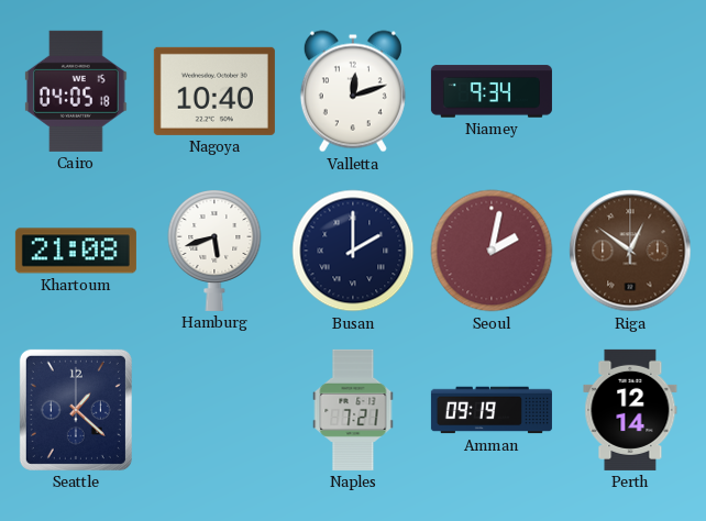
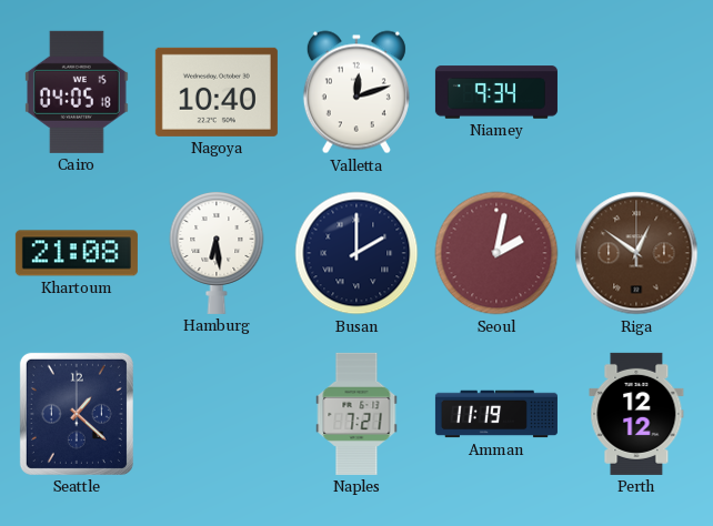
Hamburg: 5:42 -> 6:29
Amman: 09:19 -> 11:19
Perth: 12:14 -> 12:12
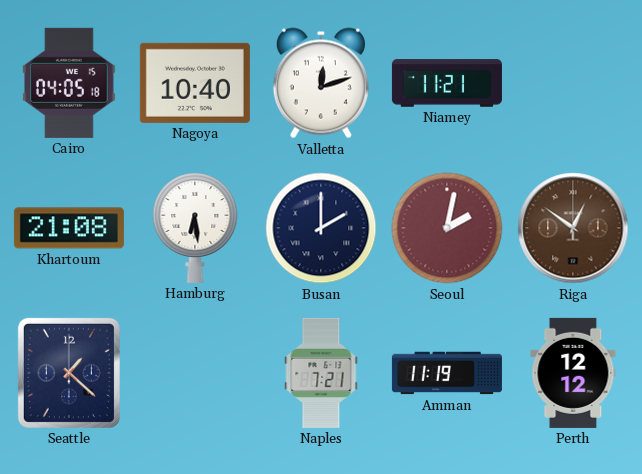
Niamey: 9:34 -> 11:21
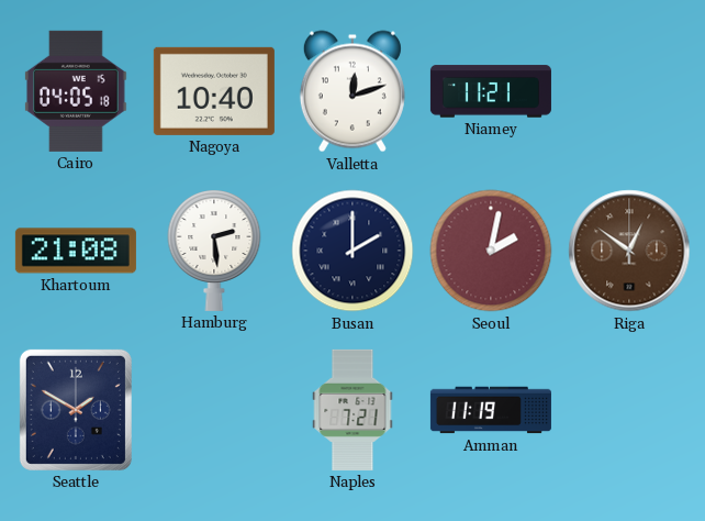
Hamburg: 6:29 -> 2:29
Seattle: 1:22 -> 1:50
Perth: 12:12 -> none
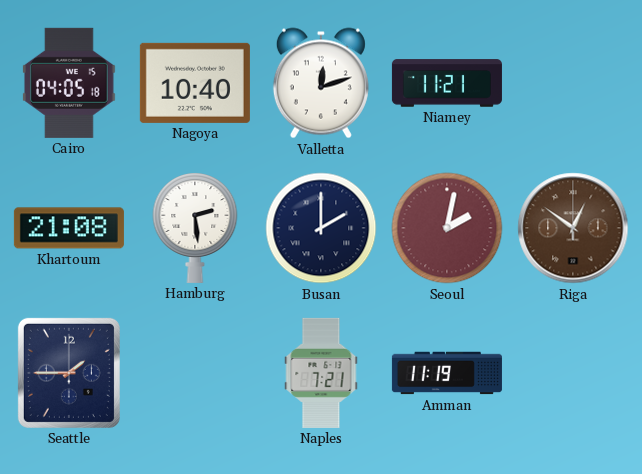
Seattle: 1:50 -> 1:45
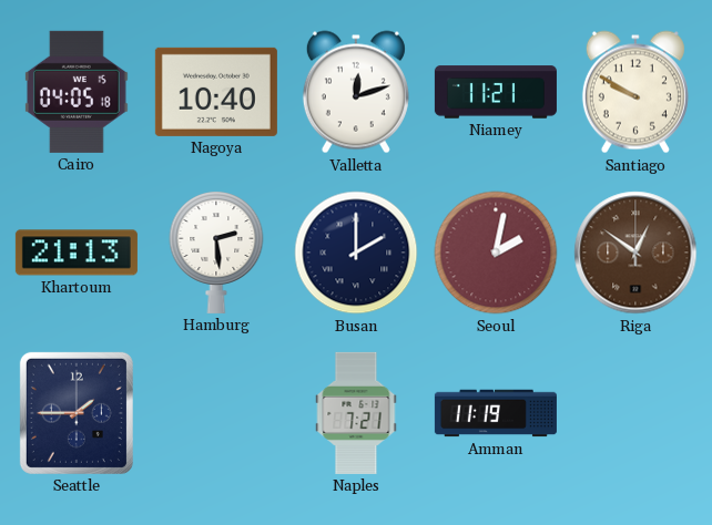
Santiago: none -> 9:50
Khartoum: 21:08 -> 21:13
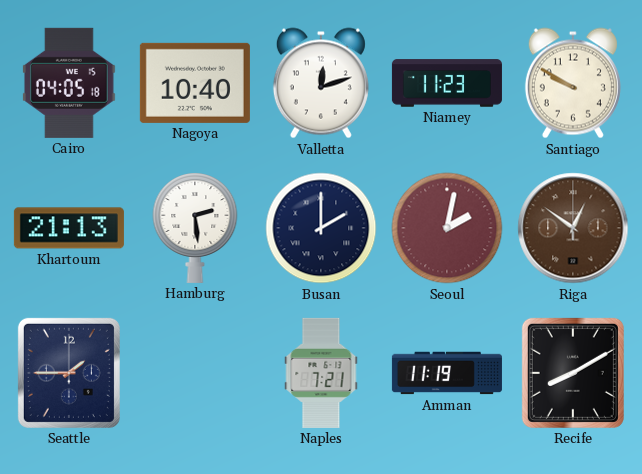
Niamey: 11:21 -> 11:23
Recife: none -> 8:10
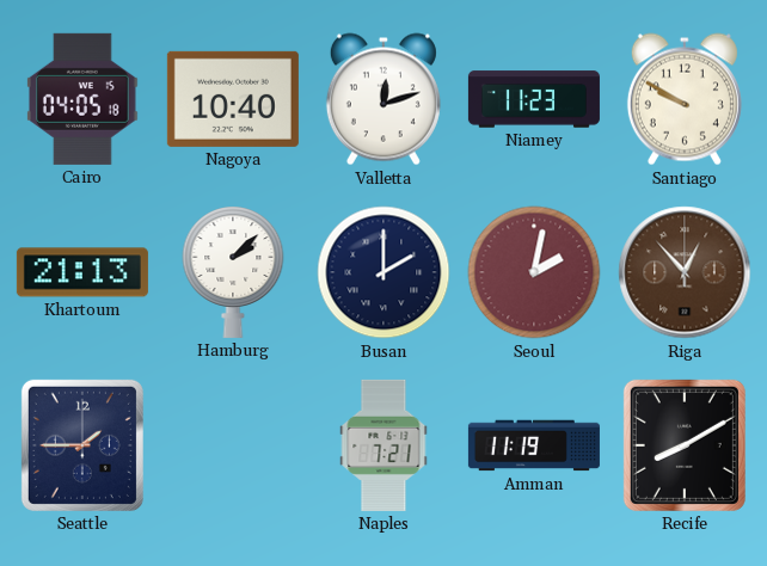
Hamburg: 2:29 -> 2:08
Riga: 12:51 -> 12:53
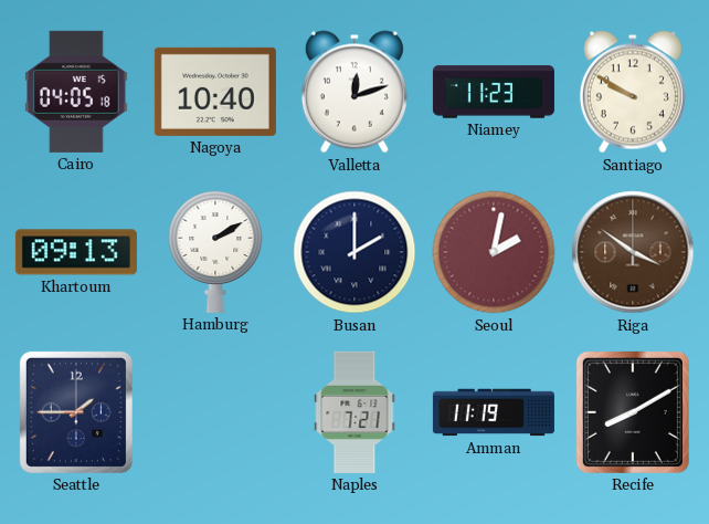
Khartoum: 21:13 -> 09:13
Hamburg: 2:08 -> 2:10
Riga: 12:53 -> 3:51
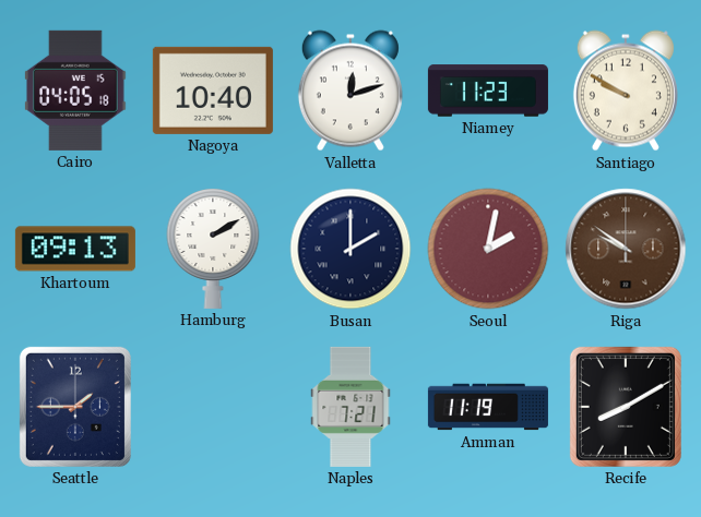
Riga: 3:51 -> 9:51
